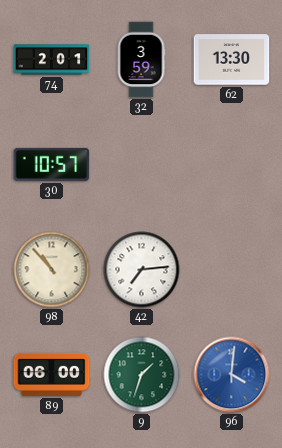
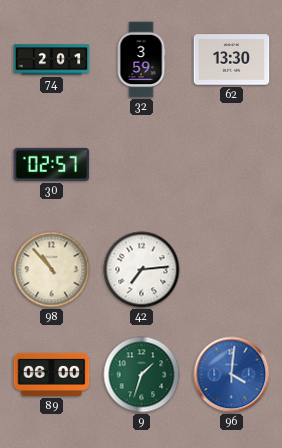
30: 10:57 -> 02:57
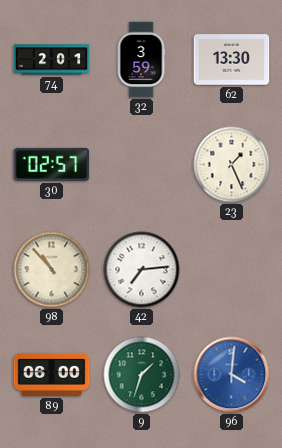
23: none -> 1:26
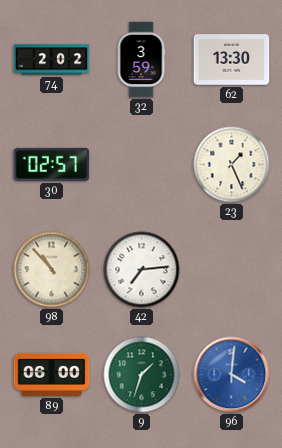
74: 2:01 -> 2:02
